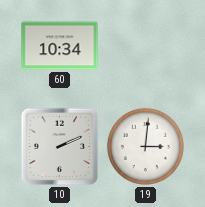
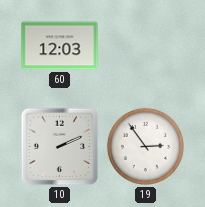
60: 10:34 -> 12:03
19: 3:01 -> 2:54
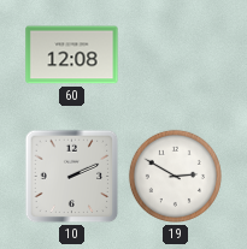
60: 12:03 -> 12:08
19: 2:54 -> 2:50
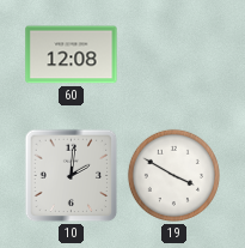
10: 2:11 -> 2:01
19: 2:50 -> 3:50
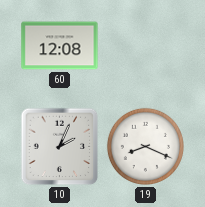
10: 2:01 -> 2:04
19: 3:50 -> 8:19
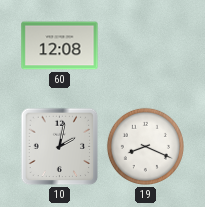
10: 2:04 -> 2:02
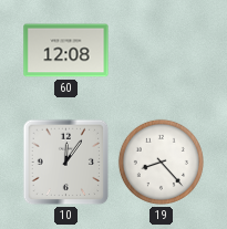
10: 2:02 -> 12:06
19: 8:19 -> 8:23
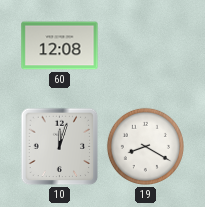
10: 12:06 -> 12:03
19: 8:23 -> 8:20
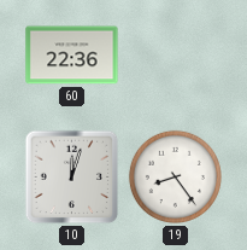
60: 12:08 -> 22:36
19: 8:20 -> 8:24
